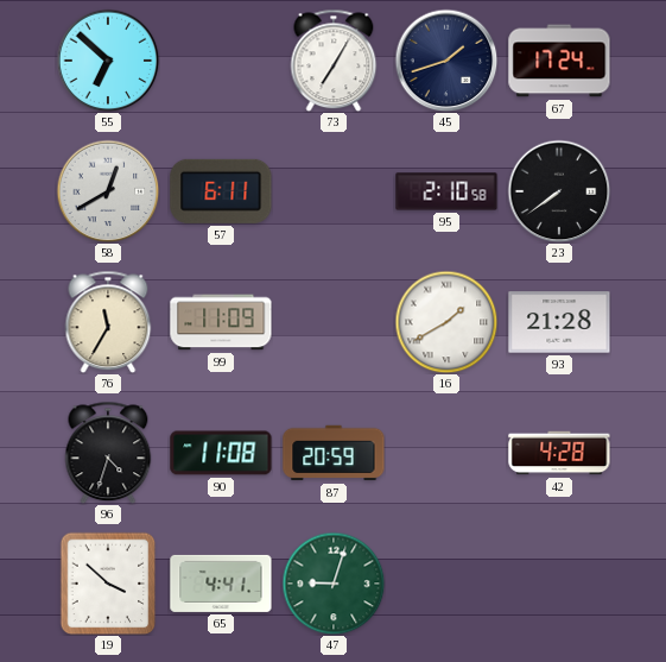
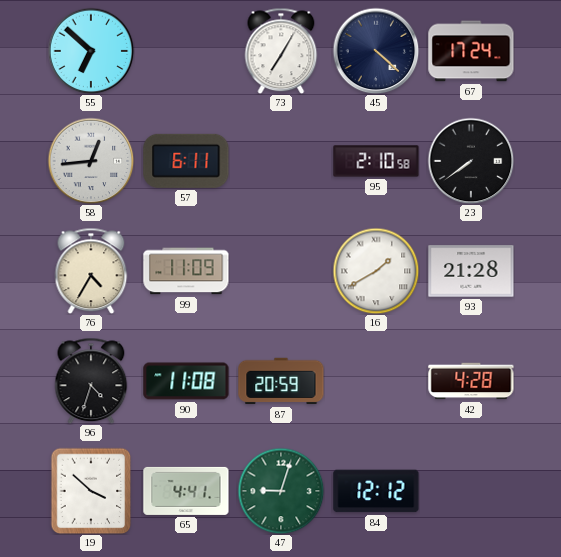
45: 1:42 -> 4:22
58: 12:40 -> 12:44
76: 11:35 -> 4:35
84: none -> 12:12
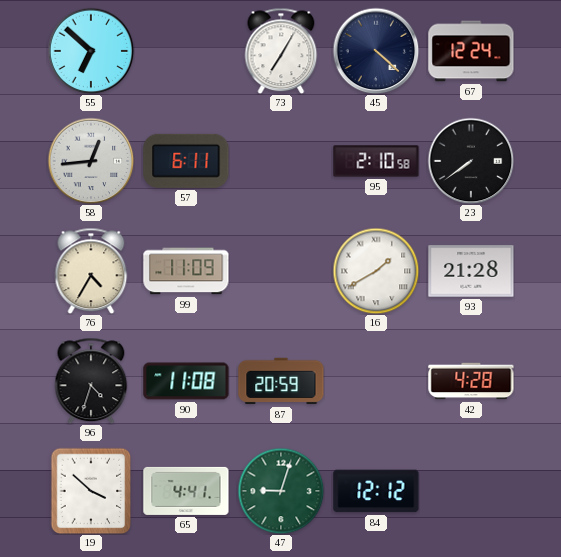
67: 17:24 -> 12:24
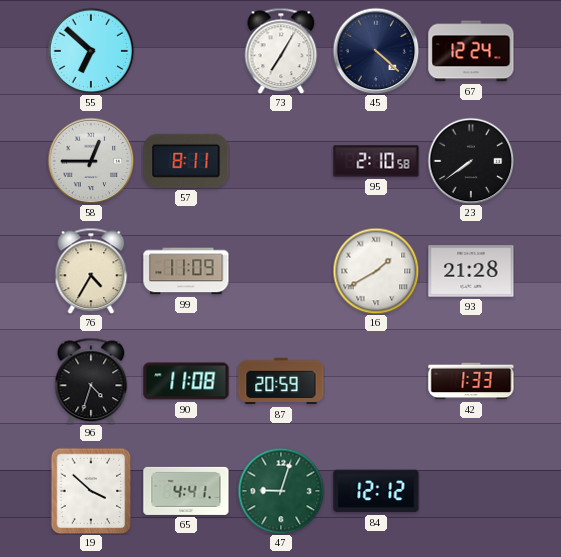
58: 12:44 -> 12:45
57: 6:11 -> 8:11
42: 4:28 -> 1:33
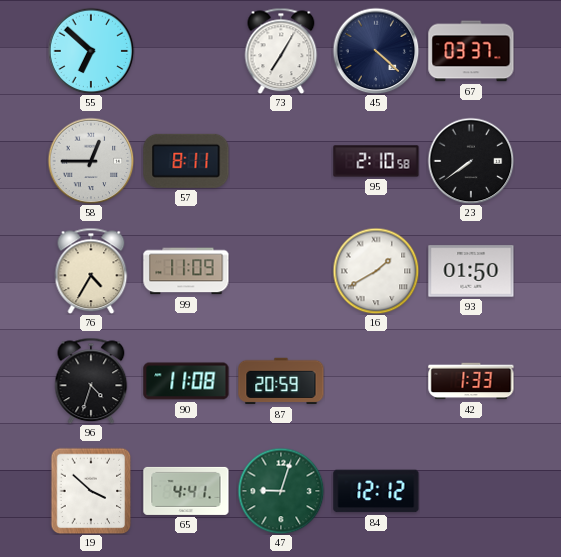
67: 12:24 -> 03:37
93: 21:28 -> 01:50
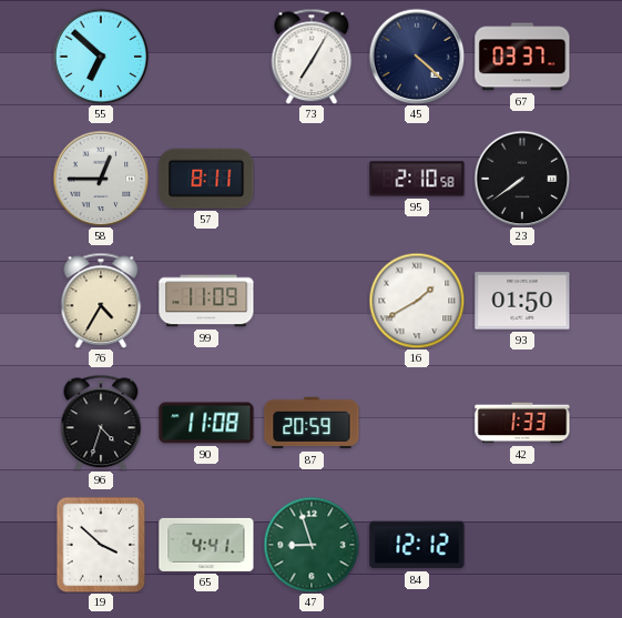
47: 9:03 -> 8:57
